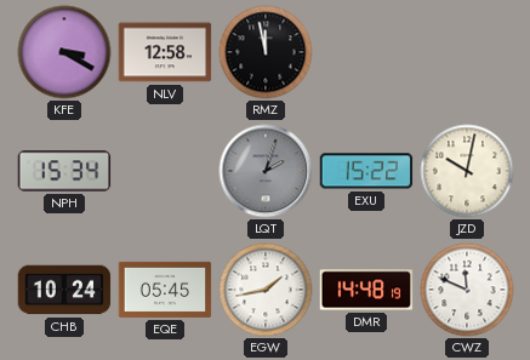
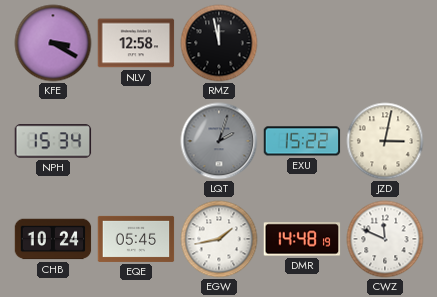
JZD: 10:02 -> 3:02
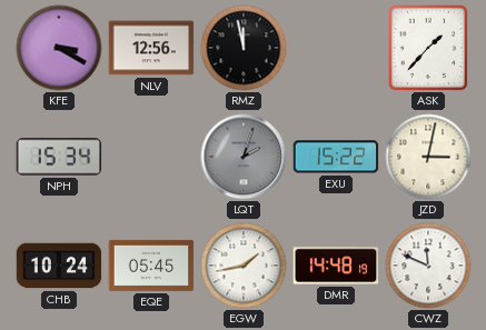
NLV: 12:58 -> 12:56
ASK: none -> 1:37
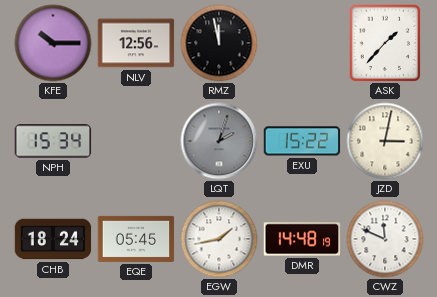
KFE: 3:20 -> 10:15
CHB: 10:24 -> 18:24
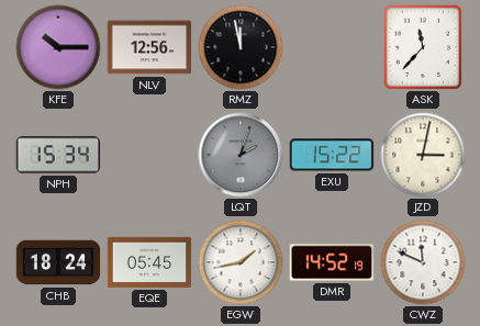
ASK: 1:37 -> 11:37
DMR: 14:48 -> 14:52
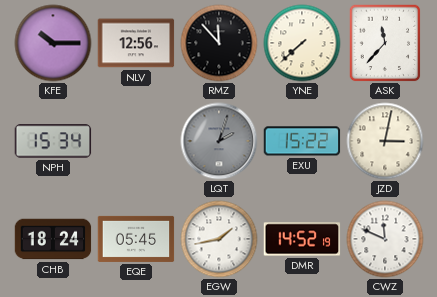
RMZ: 11:58 -> 11:53
YNE: none -> 7:38
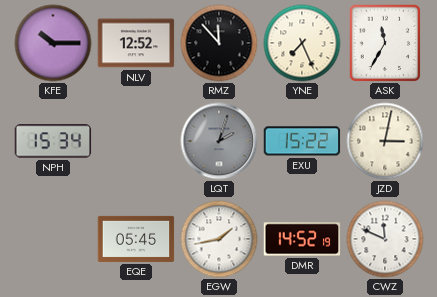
NLV: 12:56 -> 12:52
YNE: 7:38 -> 7:26
ASK: 11:37 -> 11:35
CHB: 18:24 -> none
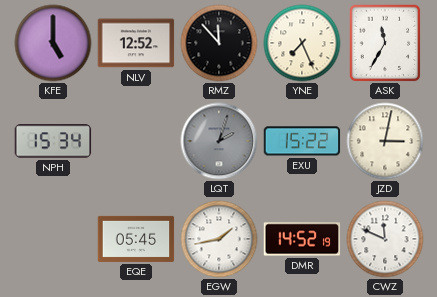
KFE: 10:15 -> 5:00
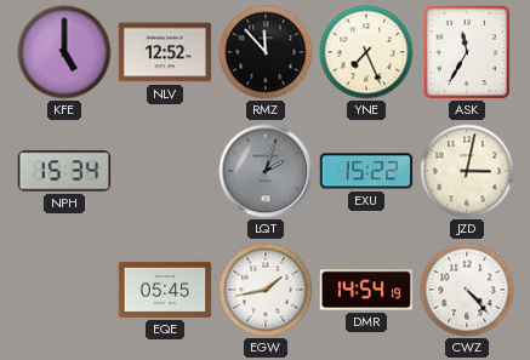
DMR: 14:52 -> 14:54
CWZ: 11:49 -> 4:23
